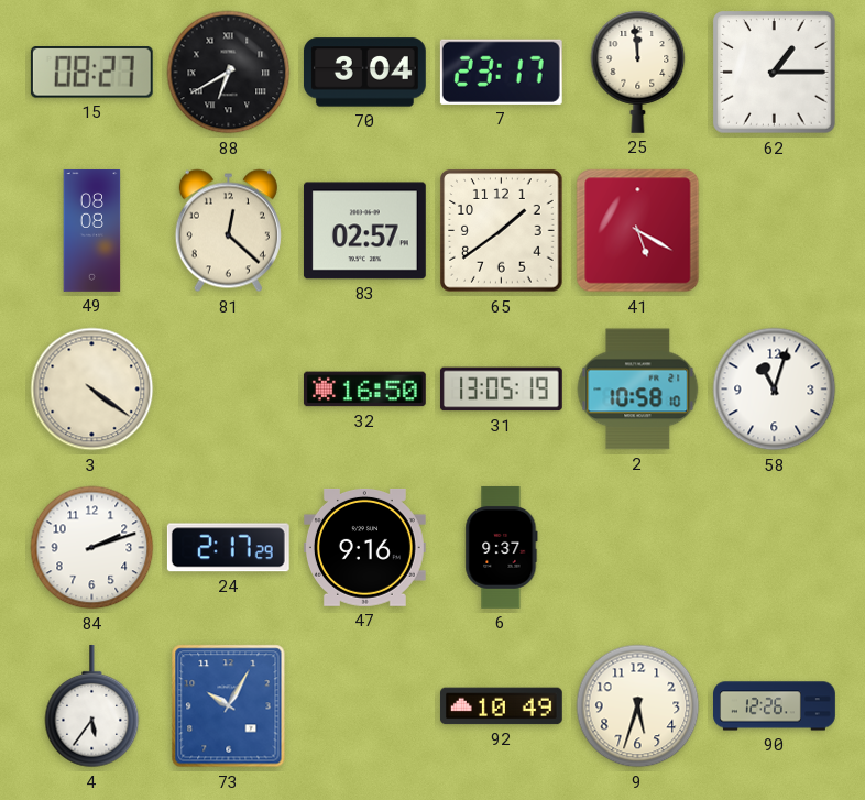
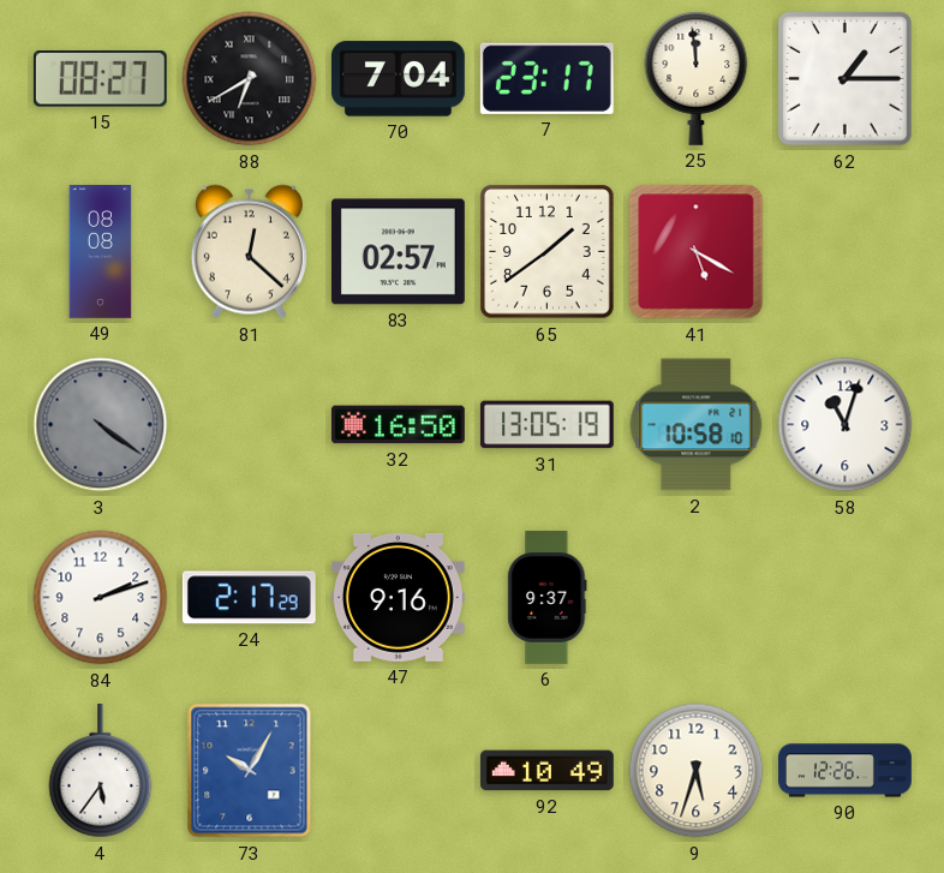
70: 3:04 -> 7:04
3 dial: cream -> grey
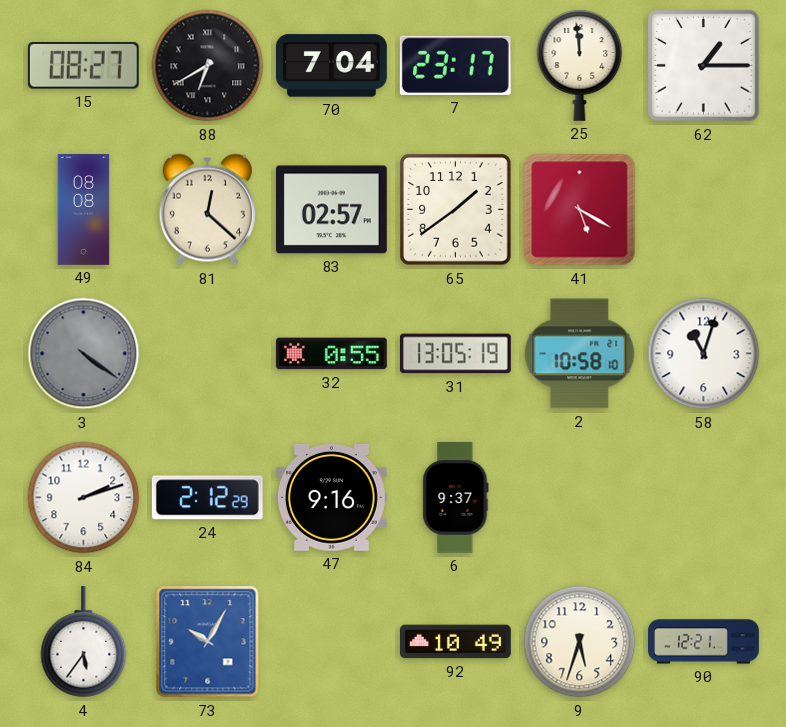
32: 16:50 -> 0:55
24: 2:17 -> 2:12
90: 12:26 -> 12:21
